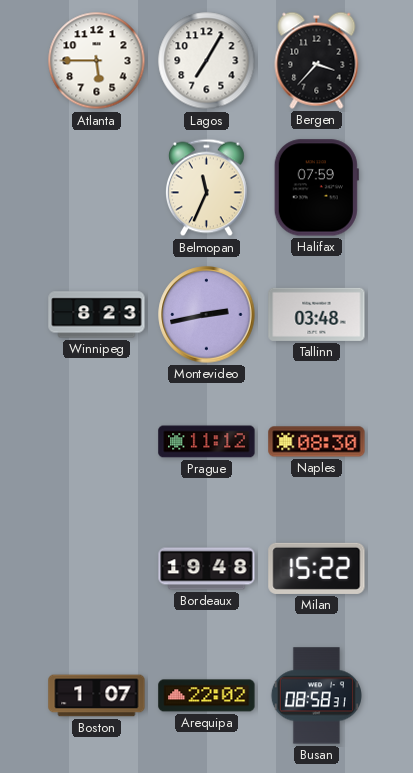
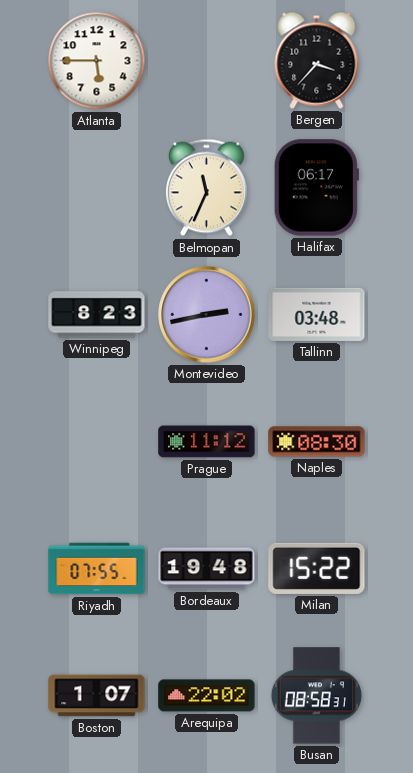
Lagos: 7:05 -> none
Halifax: 07:59 -> 06:17
Riyadh: none -> 07:55
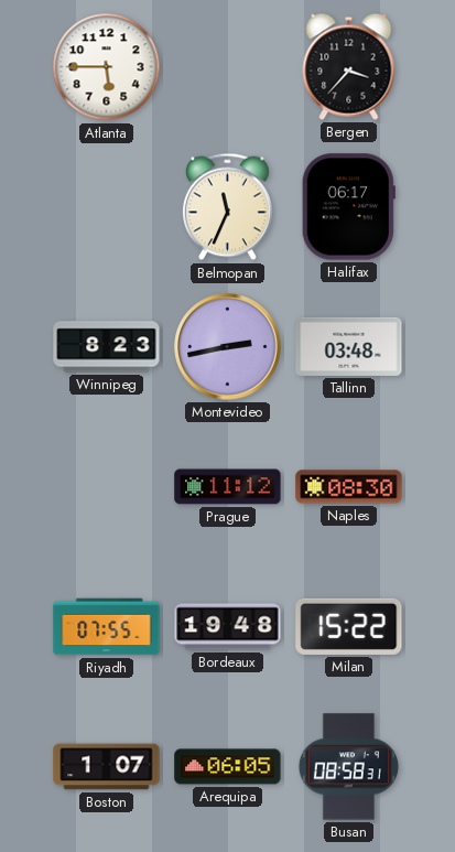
Arequipa: 22:02 -> 06:05
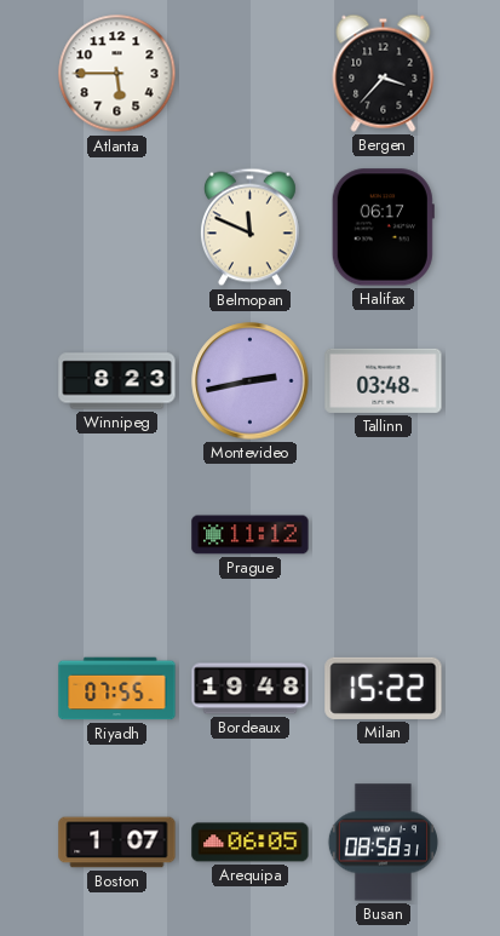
Belmopan: 11:34 -> 11:49
Naples: 08:30 -> none
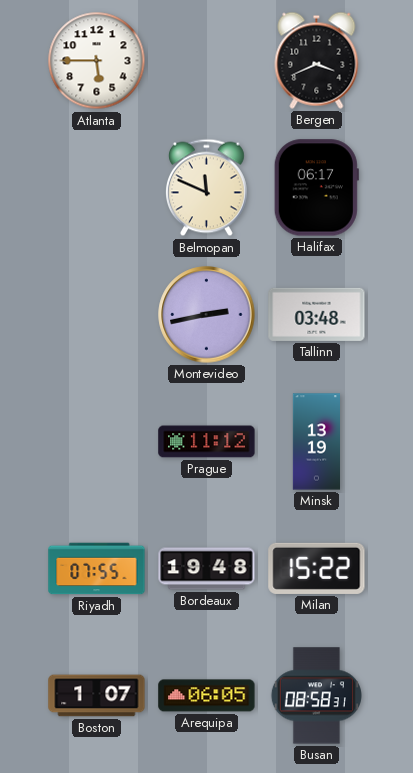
Bergen: 3:37 -> 3:41
Winnipeg: 8:23 -> none
Minsk: none -> 13:19
